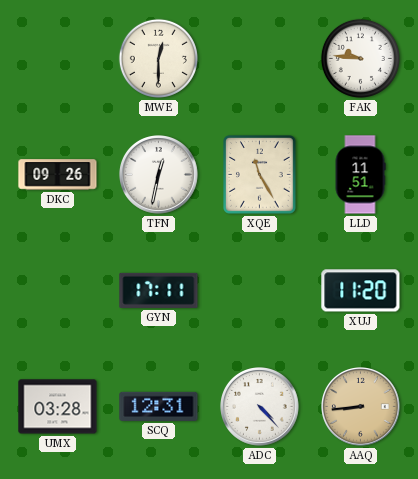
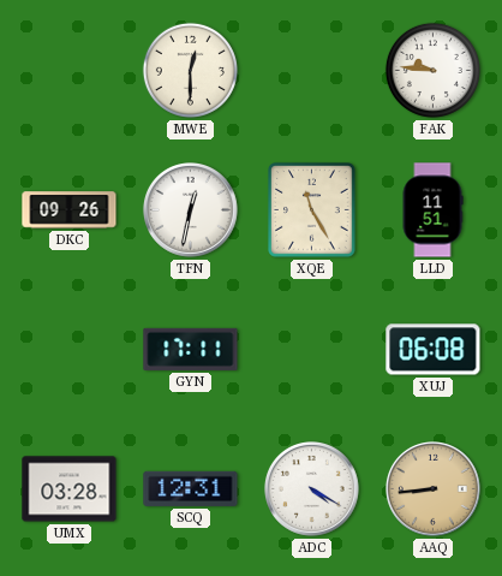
XUJ: 11:20 -> 06:08
ADC: 4:23 -> 4:20
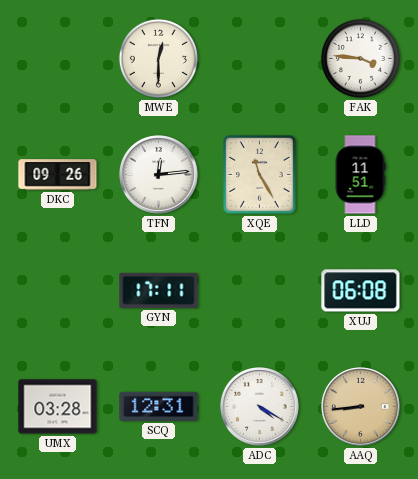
FAK: 9:46 -> 3:46
TFN: 12:32 -> 12:14
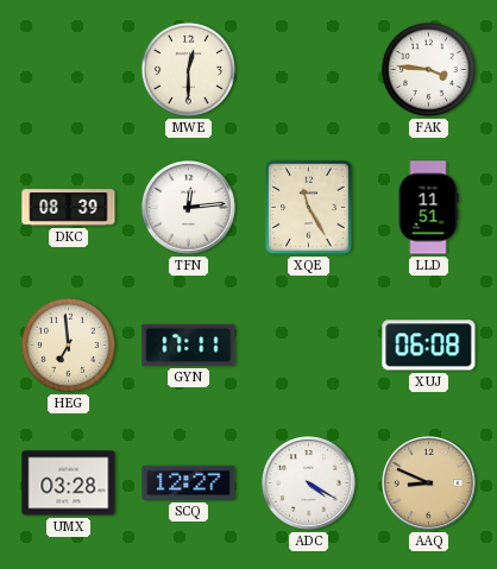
DKC: 09:26 -> 08:39
HEG: none -> 6:59
SCQ: 12:31 -> 12:27
AAQ: 8:44 -> 8:49
